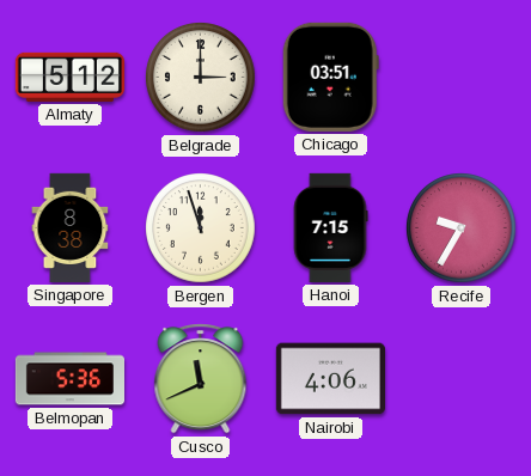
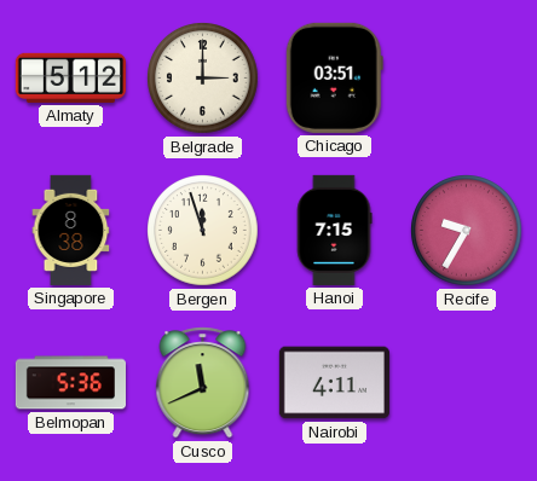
Nairobi: 4:06 -> 4:11
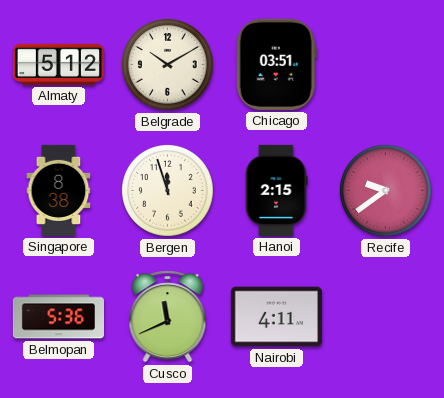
Belgrade: 3:00 -> 10:10
Hanoi: 7:15 -> 2:15
Recife: 9:35 -> 9:39
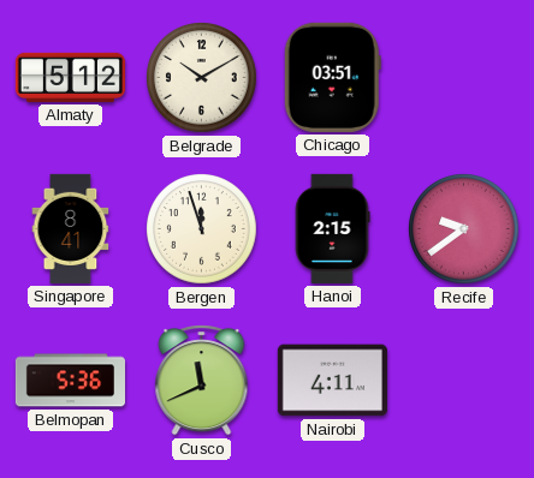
Singapore: 8:38 -> 8:41
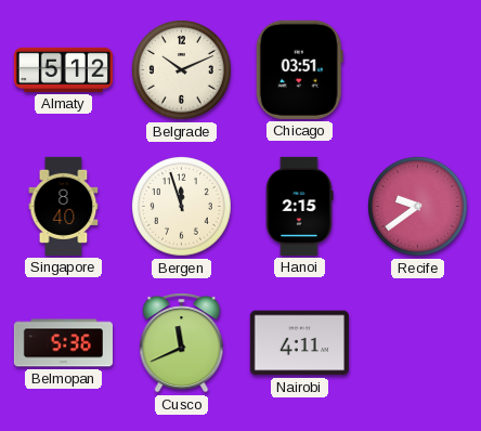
Belgrade: 10:10 -> 10:11
Singapore: 8:41 -> 8:40
